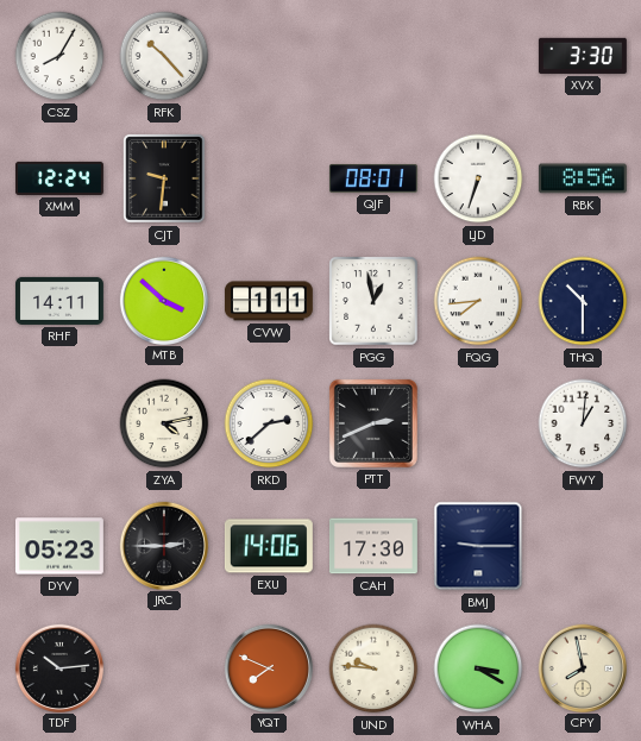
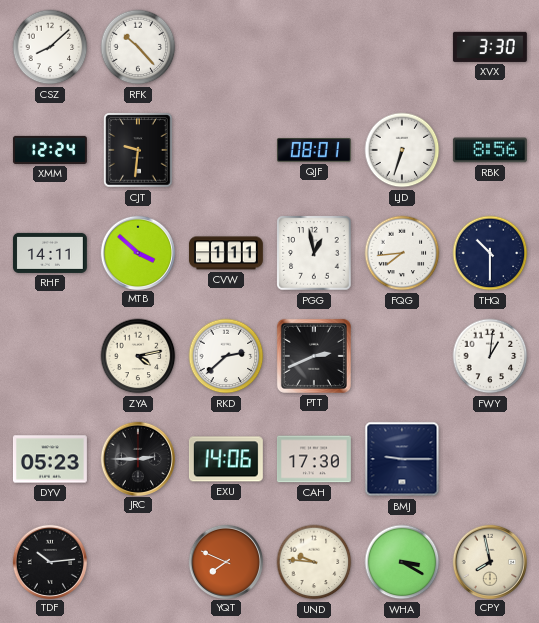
CSZ: 8:05 -> 8:08
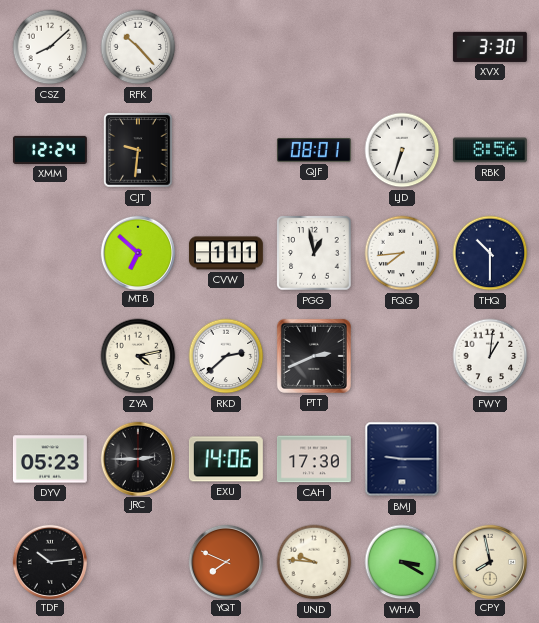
RHF: 14:11 -> none
MTB: 3:52 -> 6:52
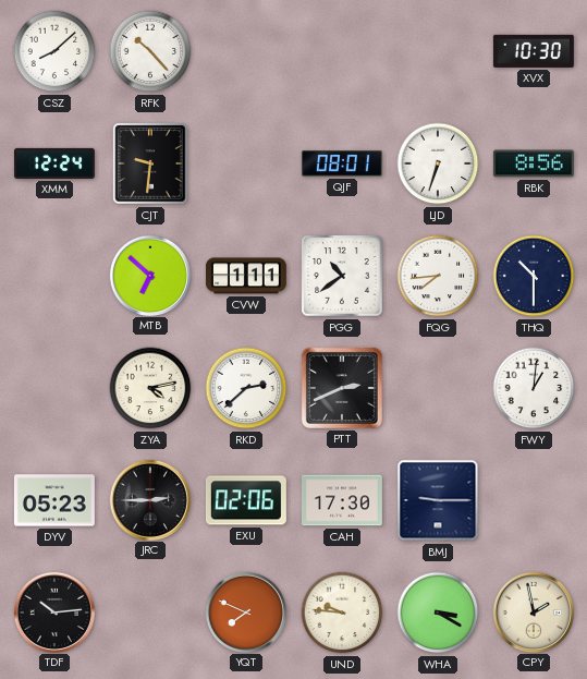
XVX: 3:30 -> 10:30
PGG: 12:58 -> 10:39
EXU: 14:06 -> 02:06
CPY: 7:58 -> 1:58
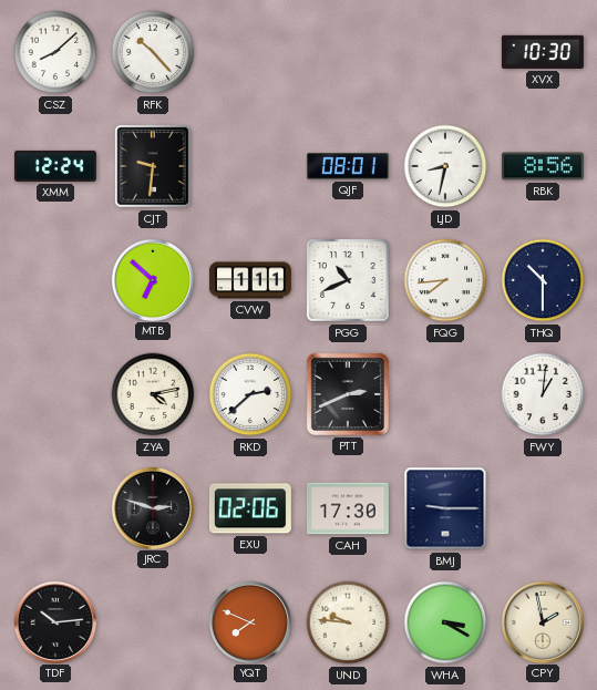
LJD: 6:33 -> 8:32
PGG: 10:39 -> 10:41
DYV: 05:23 -> none
JRC: 2:45 -> 2:48
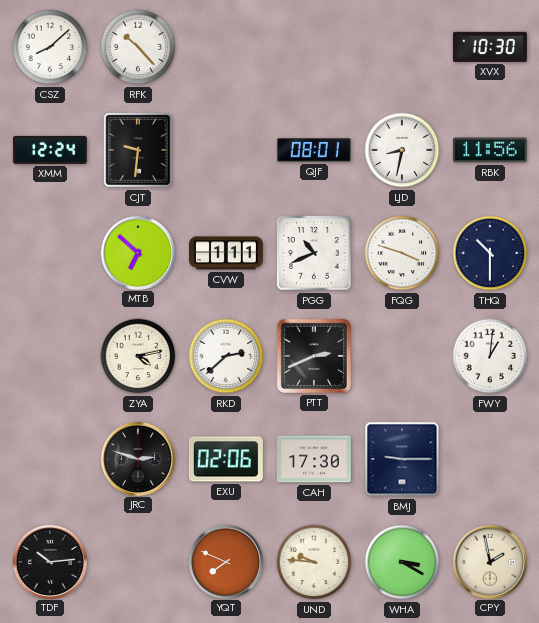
RBK: 8:56 -> 11:56
FQG: 7:44 -> 3:48
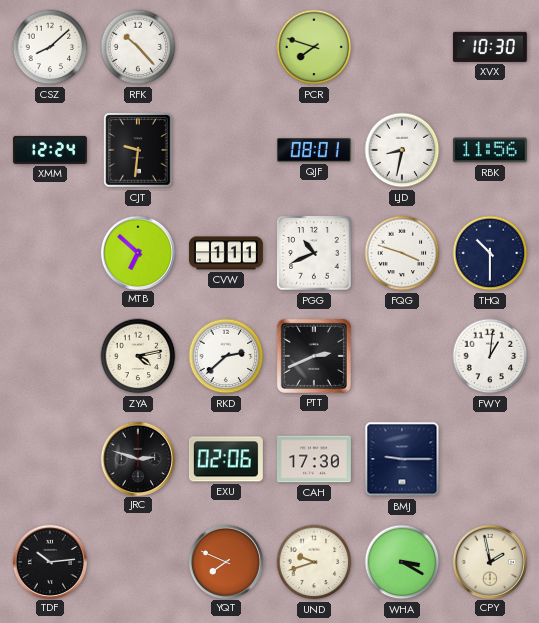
PCR: none -> 7:48
UND: 9:46 -> 9:42
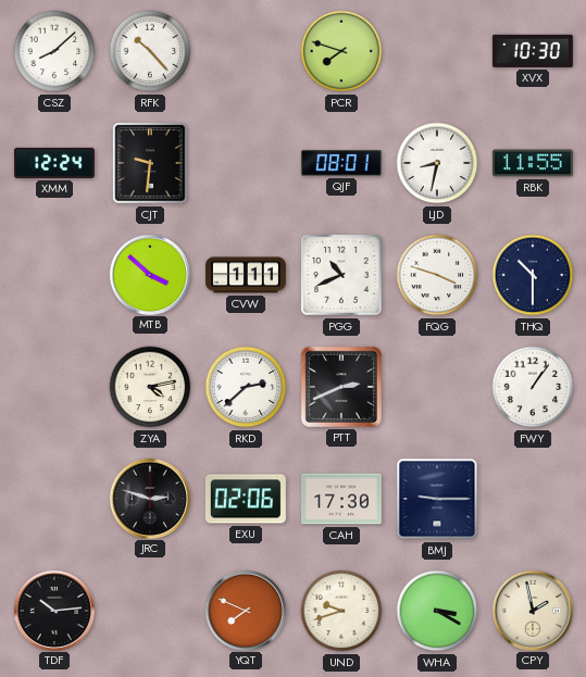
RBK: 11:56 -> 11:55
MTB: 6:52 -> 3:52
FWY: 1:01 -> 1:06
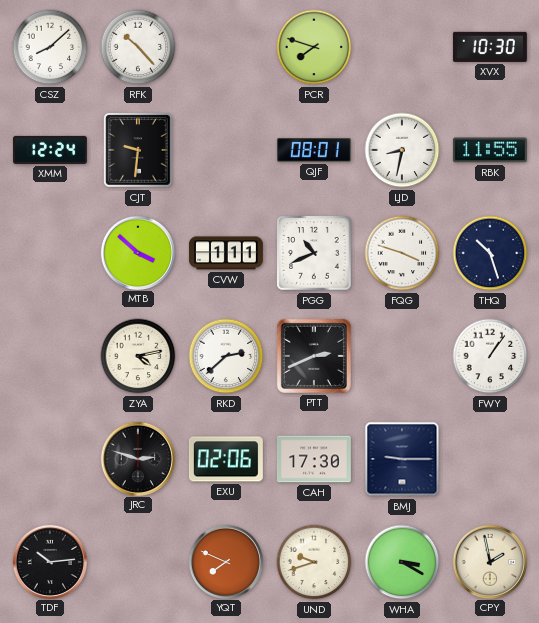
THQ: 10:30 -> 10:27
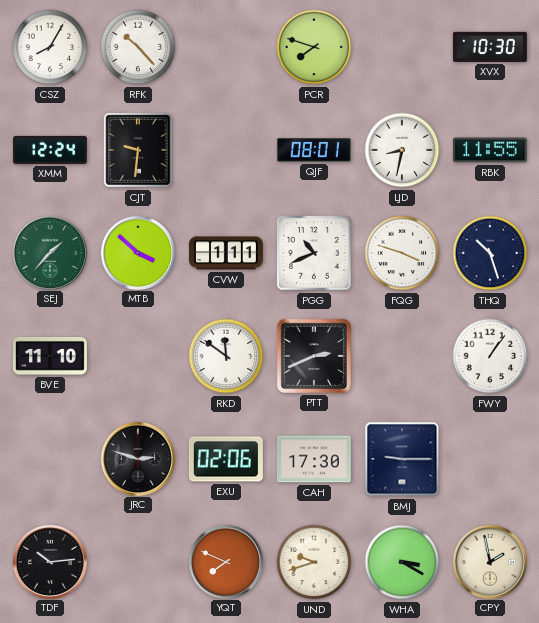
CSZ: 8:08 -> 8:05
SEJ: none -> 1:37
BVE: none -> 11:10
ZYA: 4:13 -> none
RKD: 2:38 -> 11:51
